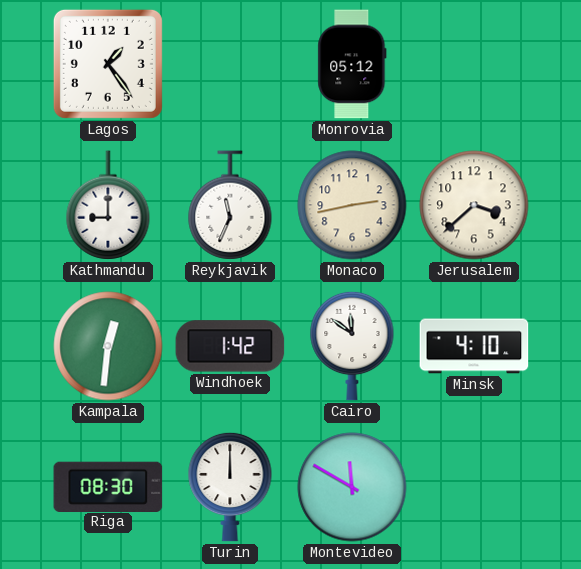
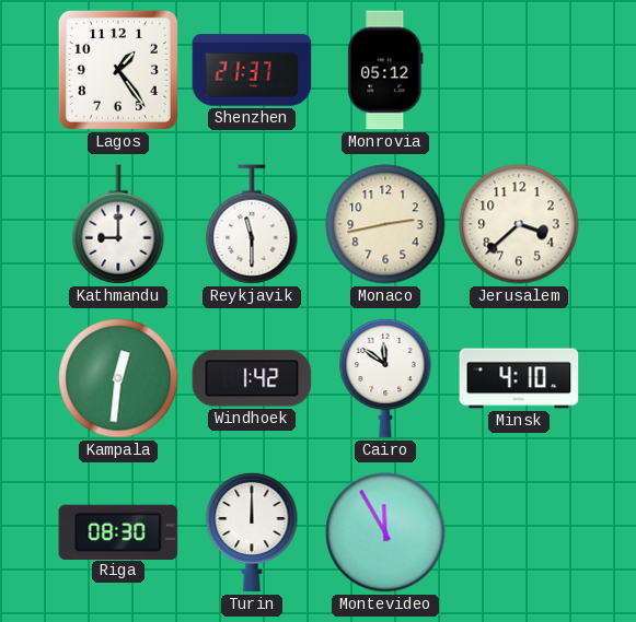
Shenzhen: none -> 21:37
Reykjavik: 11:34 -> 11:30
Montevideo: 11:50 -> 11:55
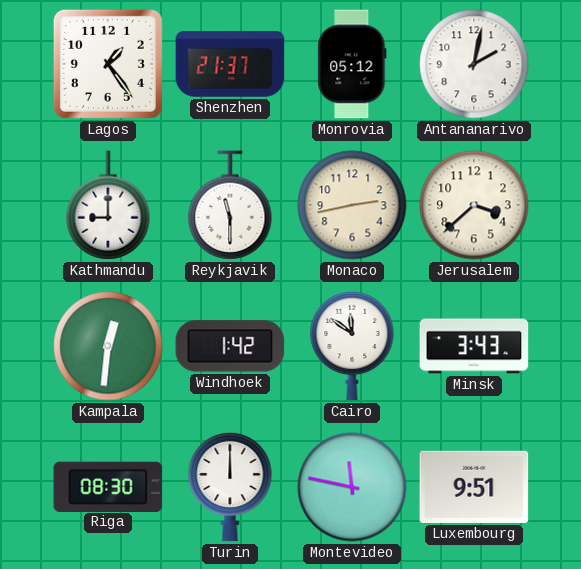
Antananarivo: none -> 2:02
Minsk: 4:10 -> 3:43
Montevideo: 11:55 -> 11:47
Luxembourg: none -> 9:51
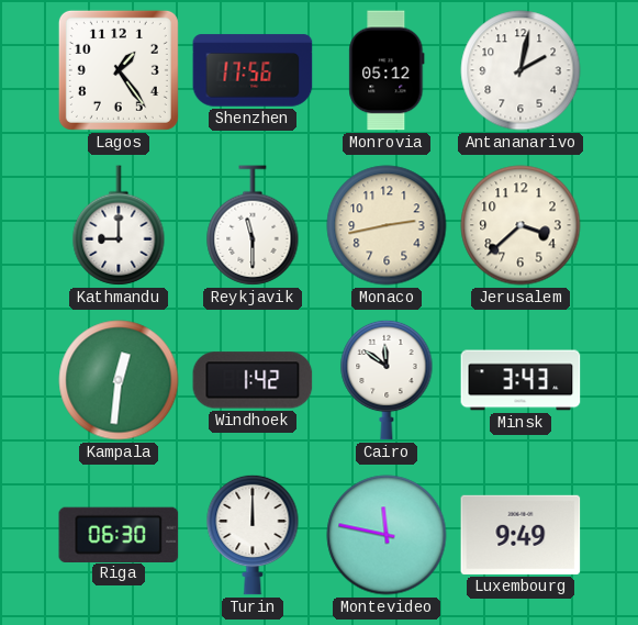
Shenzhen: 21:37 -> 17:56
Riga: 08:30 -> 06:30
Luxembourg: 9:51 -> 9:49
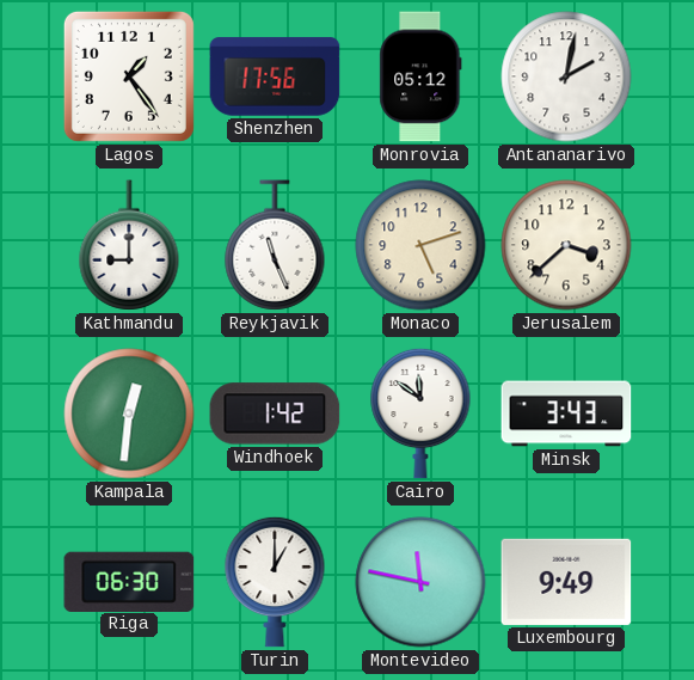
Reykjavik: 11:30 -> 11:26
Monaco: 2:43 -> 5:12
Turin: 12:00 -> 1:00
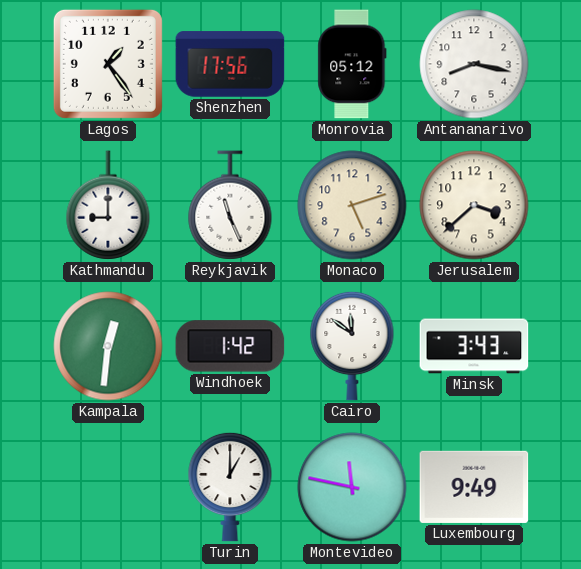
Antananarivo: 2:02 -> 8:17
Riga: 06:30 -> none
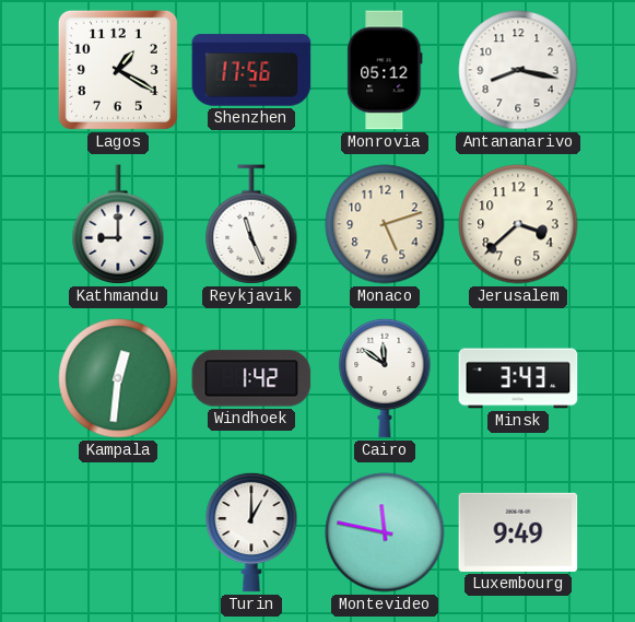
Lagos: 1:24 -> 1:20
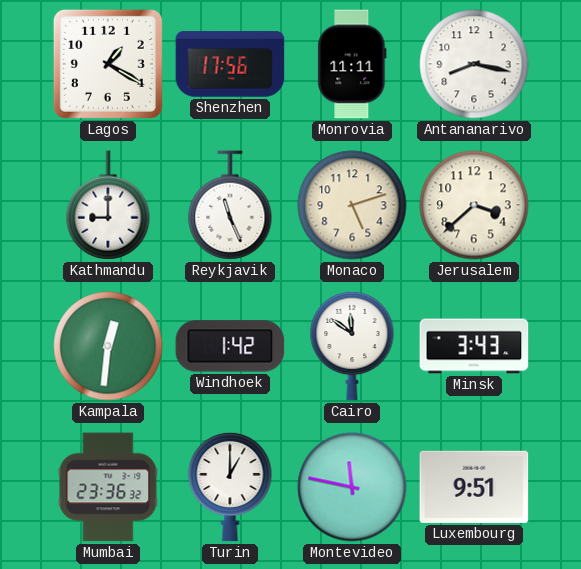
Monrovia: 05:12 -> 11:11
Mumbai: none -> 23:36
Luxembourg: 9:49 -> 9:51
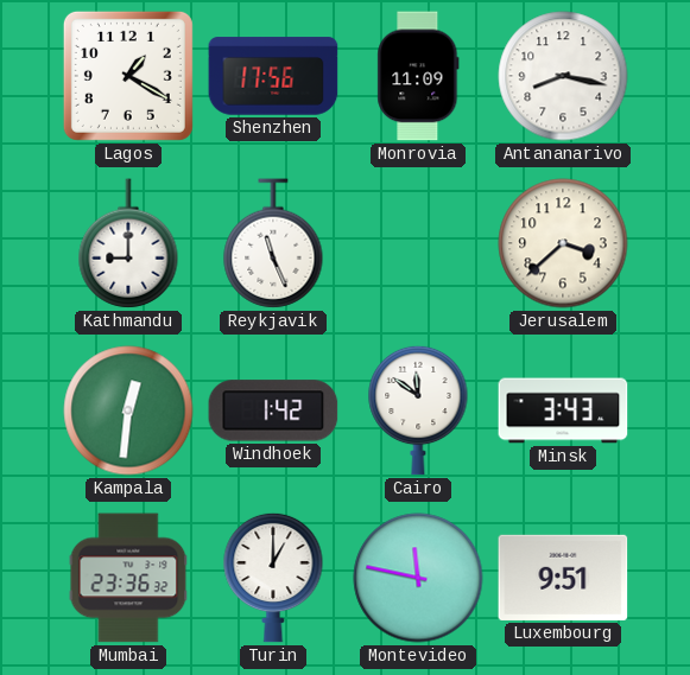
Monrovia: 11:11 -> 11:09
Monaco: 5:12 -> none
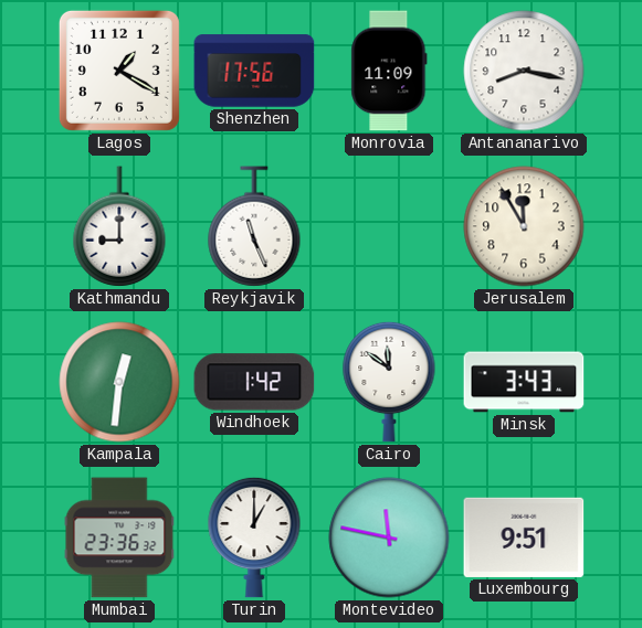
Jerusalem: 3:38 -> 11:55
